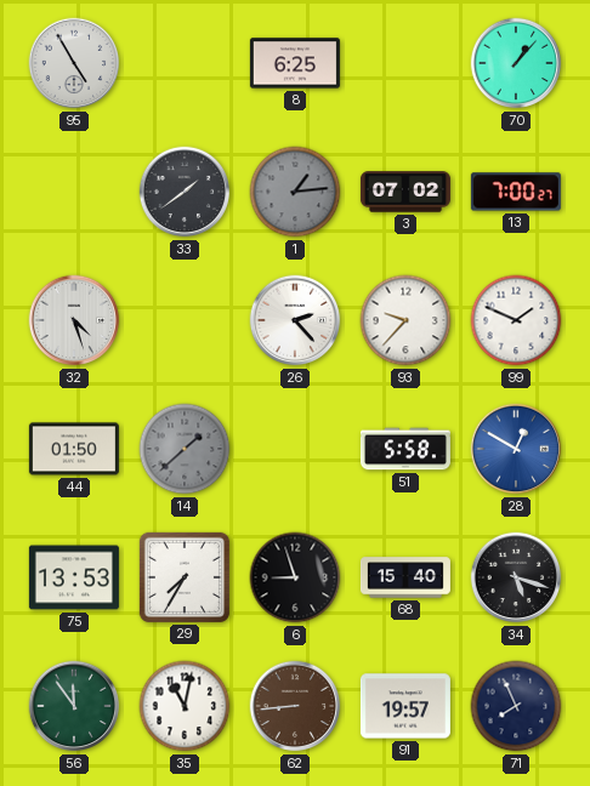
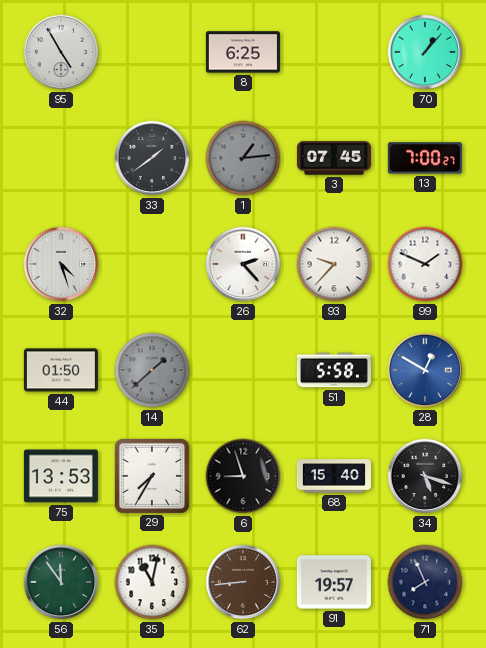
3: 07:02 -> 07:45
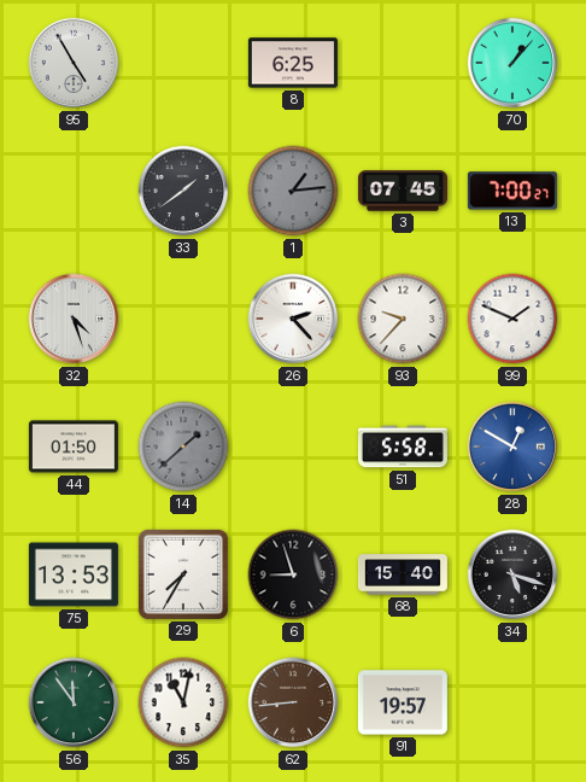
71: 7:56 -> none
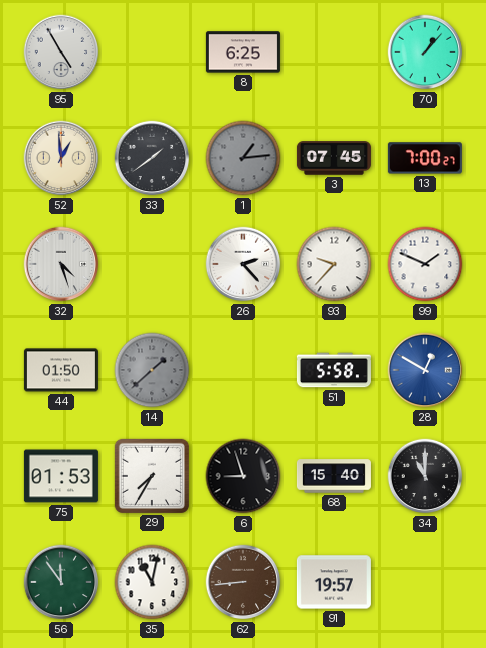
52: none -> 12:59
75: 13:53 -> 01:53
34: 5:18 -> 11:00
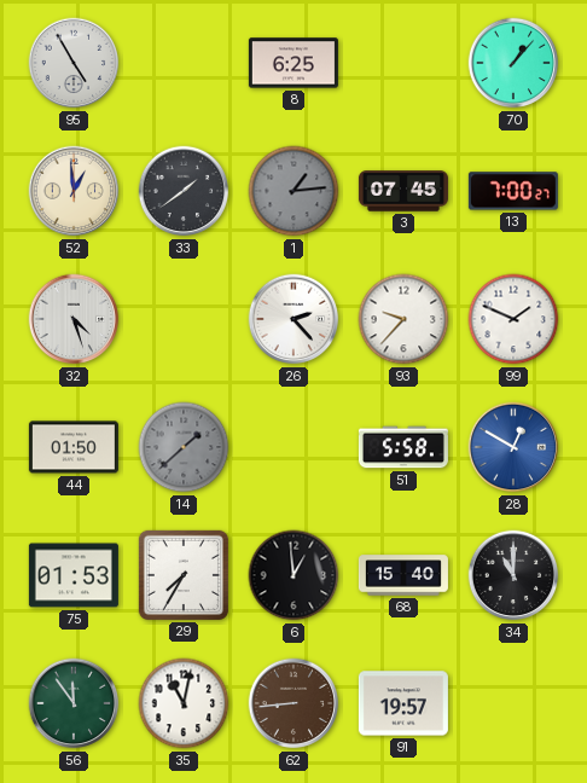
6: 8:57 -> 12:59
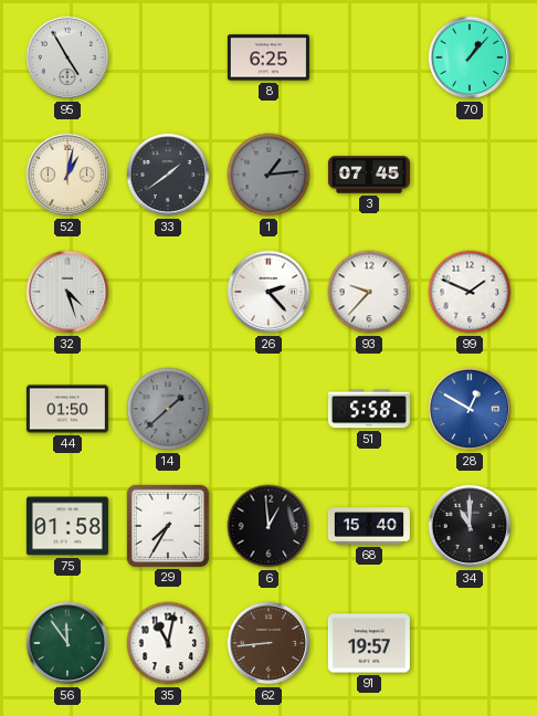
52: 12:59 -> 1:02
13: 7:00 -> none
75: 01:53 -> 01:58
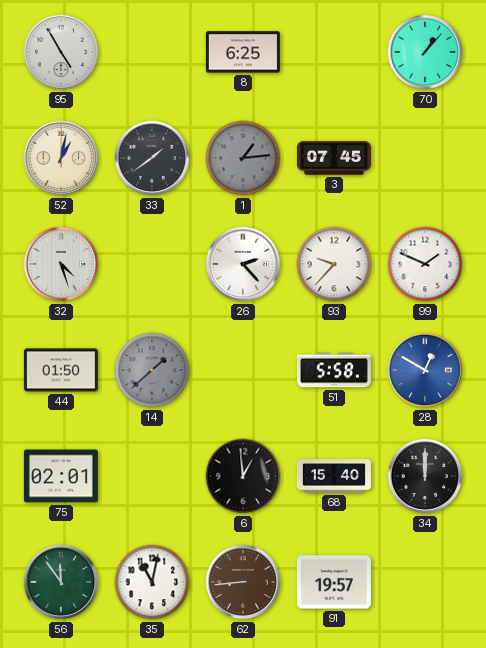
75: 01:58 -> 02:01
29: 7:35 -> none
34: 11:00 -> 12:00
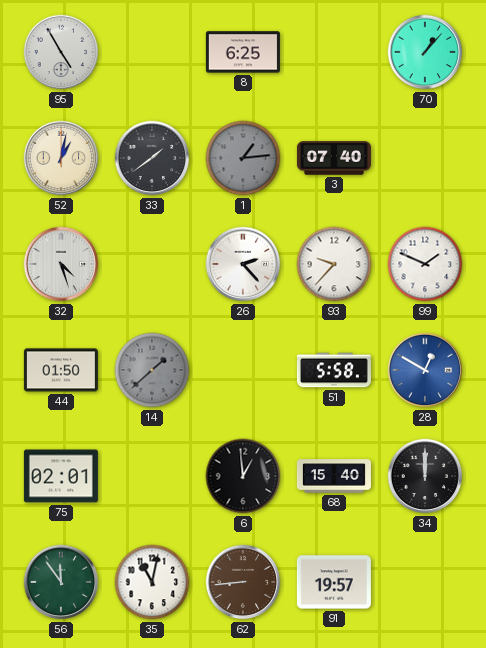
3: 07:45 -> 07:40
